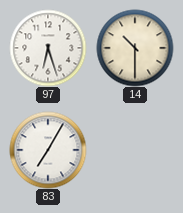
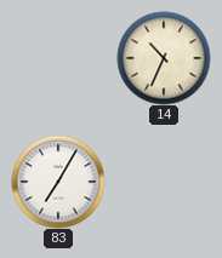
97: 6:27 -> none
14: 10:30 -> 10:34
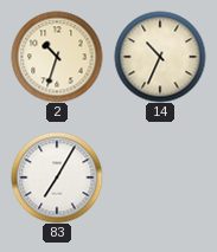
2: none -> 10:33
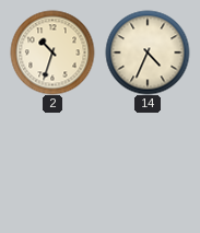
14: 10:34 -> 4:34
83: 7:05 -> none
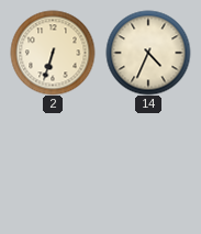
2: 10:33 -> 6:33
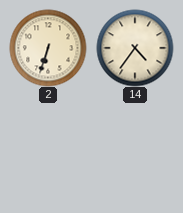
14: 4:34 -> 4:36
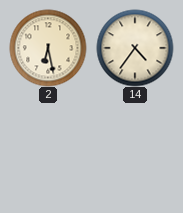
2: 6:33 -> 6:28
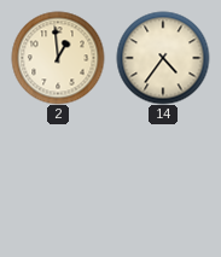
2: 6:28 -> 12:59
